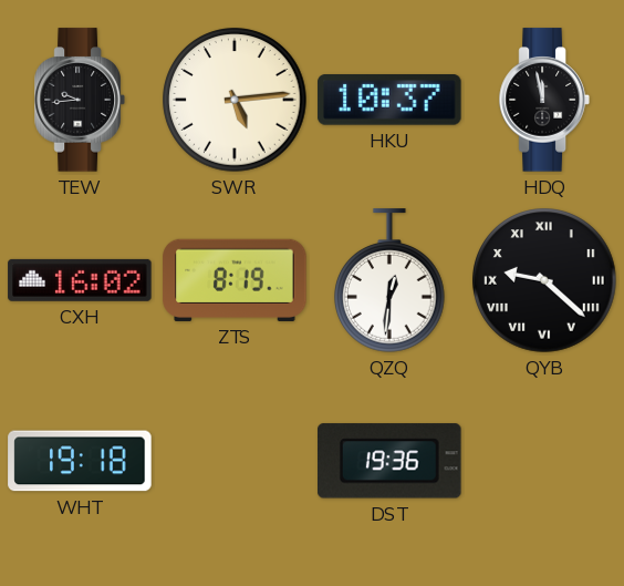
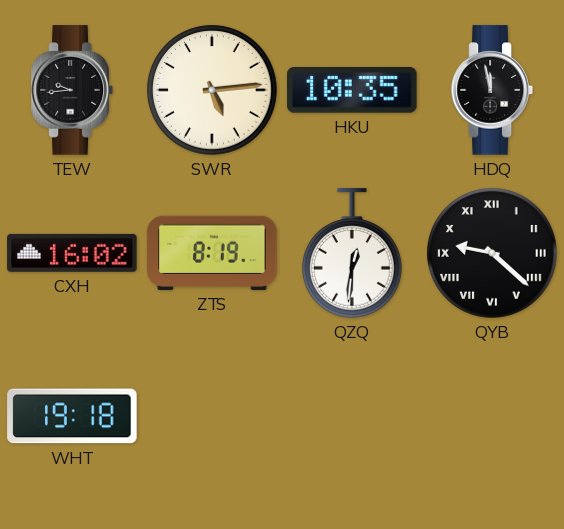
HKU: 10:37 -> 10:35
DST: 19:36 -> none
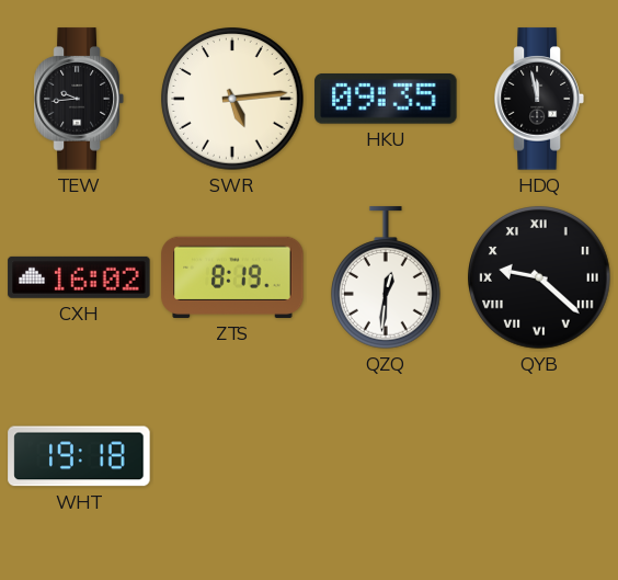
HKU: 10:35 -> 09:35
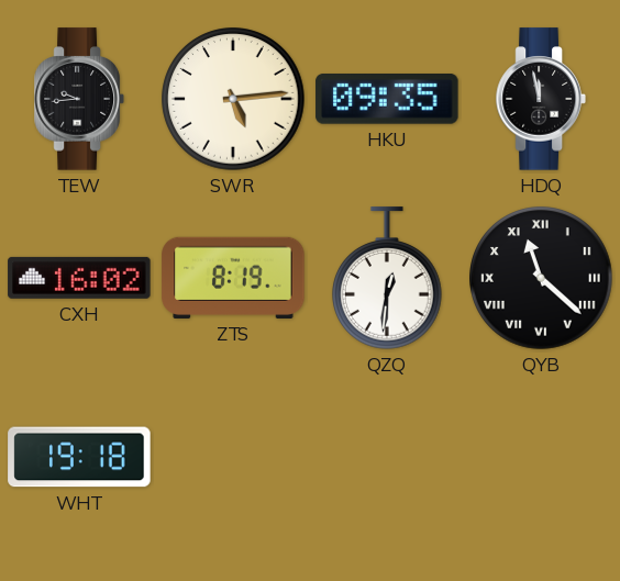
QYB: 9:22 -> 11:22
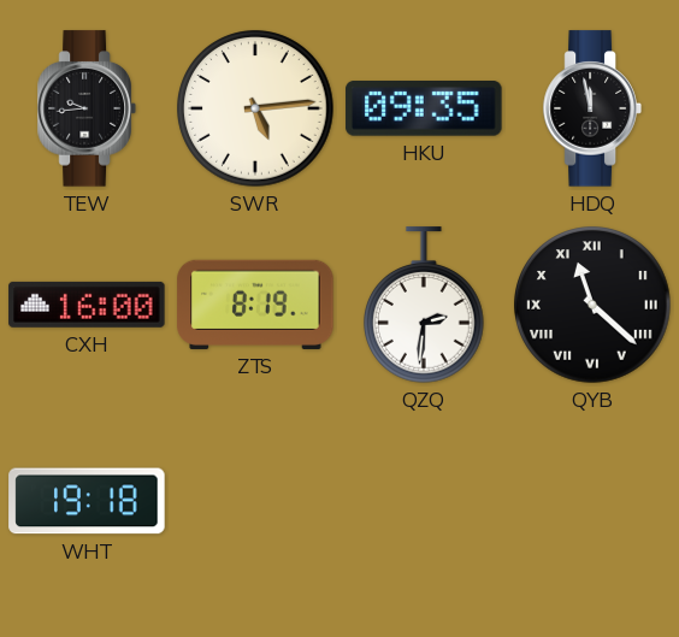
CXH: 16:02 -> 16:00
QZQ: 12:31 -> 2:31
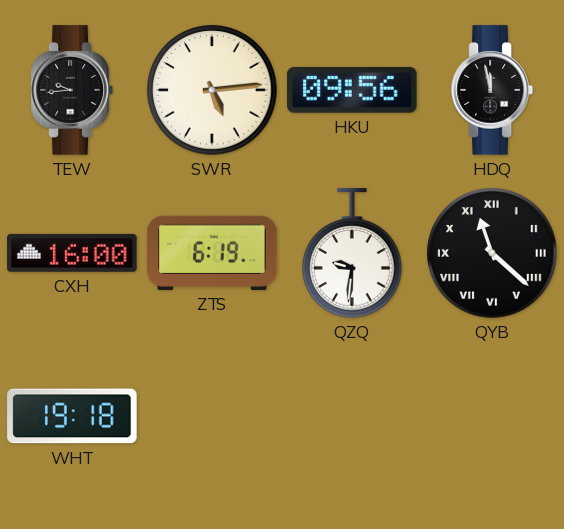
HKU: 09:35 -> 09:56
ZTS: 8:19 -> 6:19
QZQ: 2:31 -> 9:31
